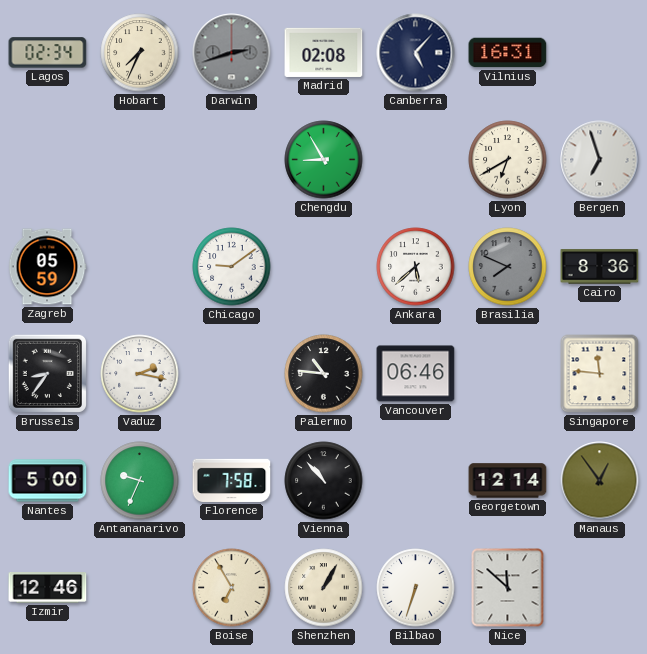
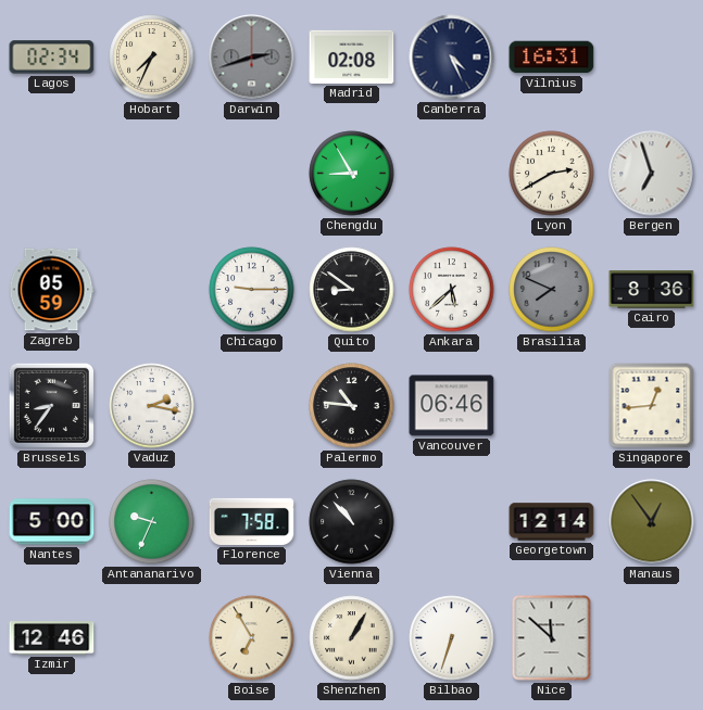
Canberra: 5:07 -> 4:26
Lyon: 6:40 -> 2:40
Chicago: 9:09 -> 9:15
Quito: none -> 8:51
Singapore: 11:46 -> 12:44
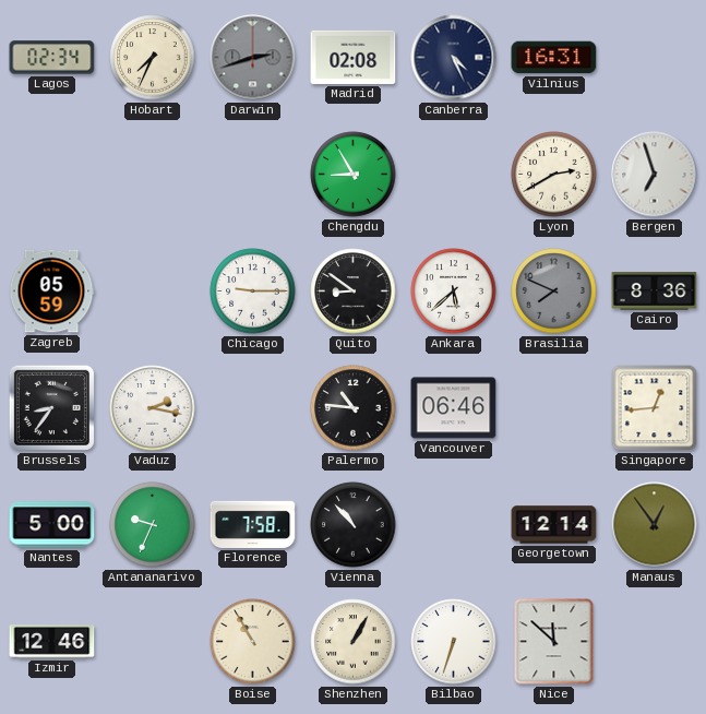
Boise: 6:55 -> 10:55
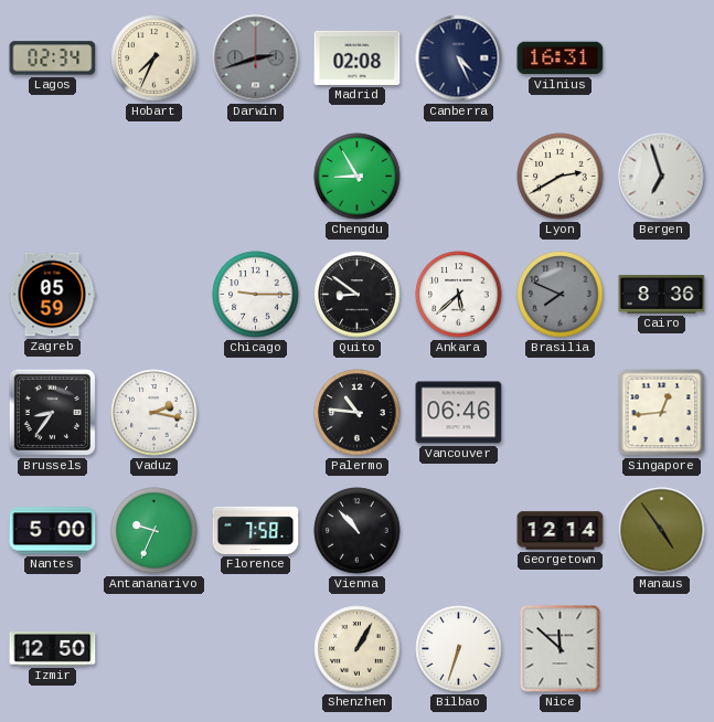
Manaus: 12:54 -> 4:54
Izmir: 12:46 -> 12:50
Boise: 10:55 -> none
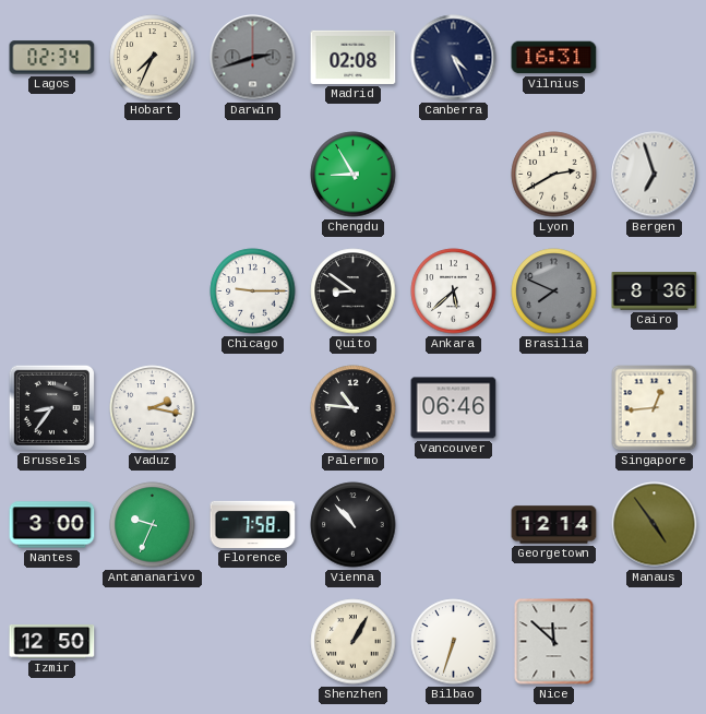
Zagreb: 05:59 -> none
Nantes: 5:00 -> 3:00
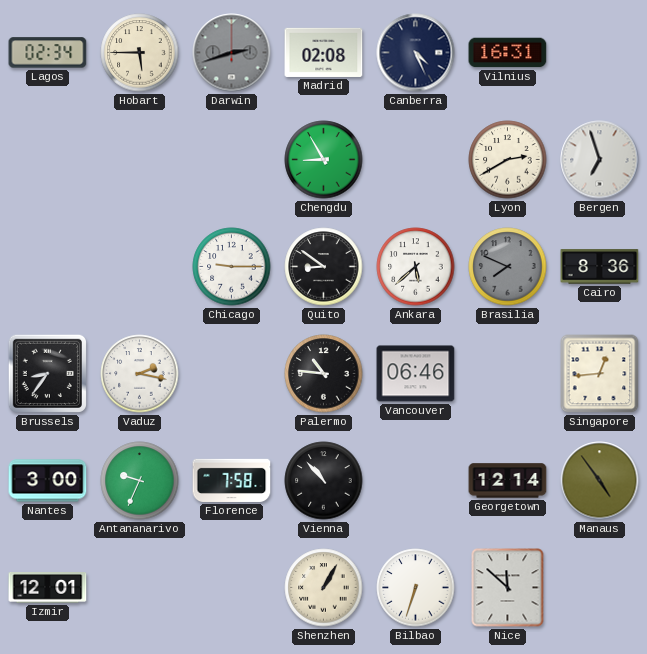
Hobart: 7:34 -> 5:45
Izmir: 12:50 -> 12:01
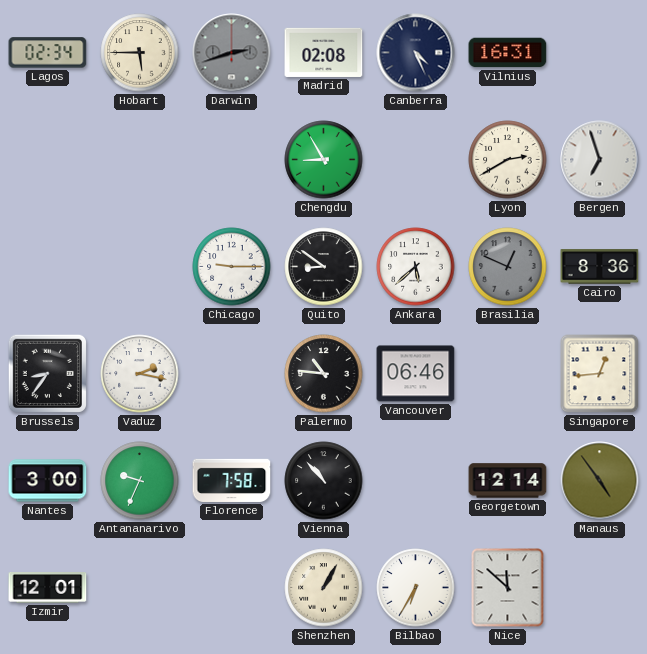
Brasilia: 7:49 -> 12:49
Bilbao: 6:33 -> 6:35
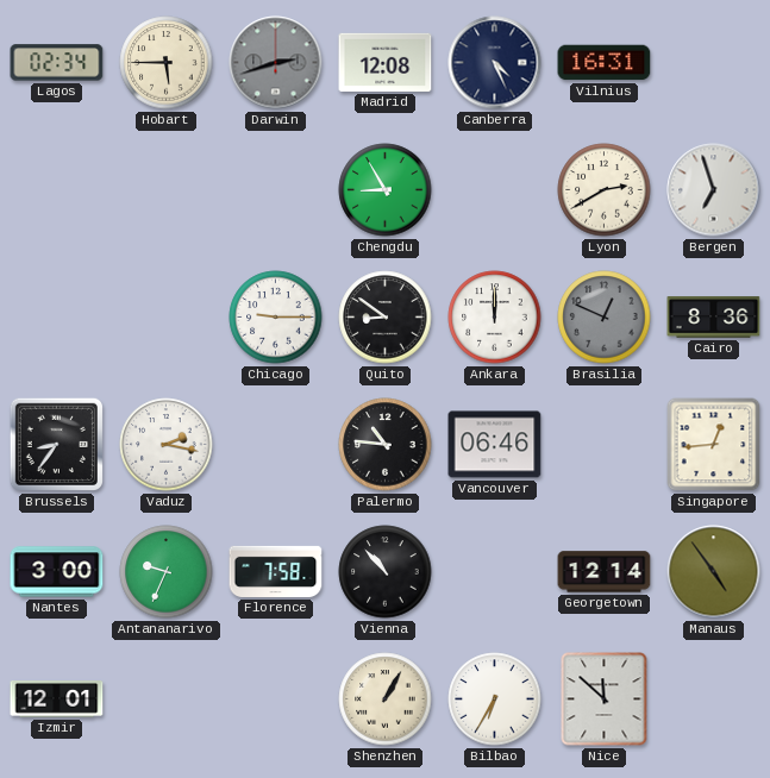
Madrid: 02:08 -> 12:08
Ankara: 5:38 -> 12:00
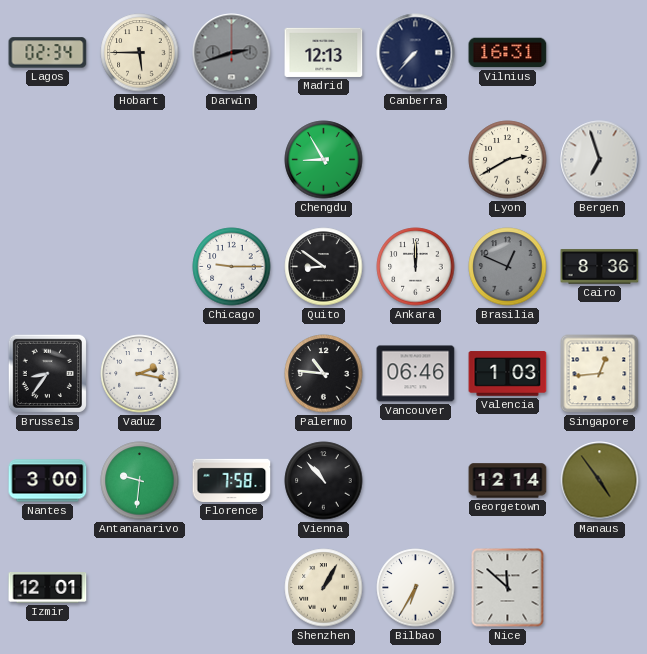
Madrid: 12:08 -> 12:13
Canberra: 4:26 -> 7:37
Valencia: none -> 1:03
Antananarivo: 9:34 -> 9:31
